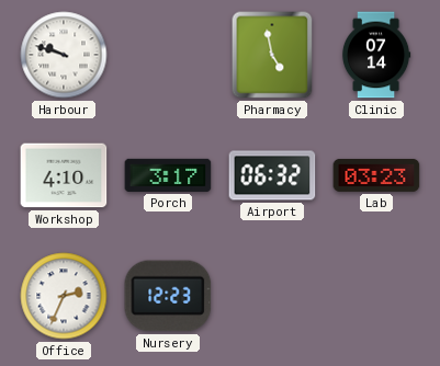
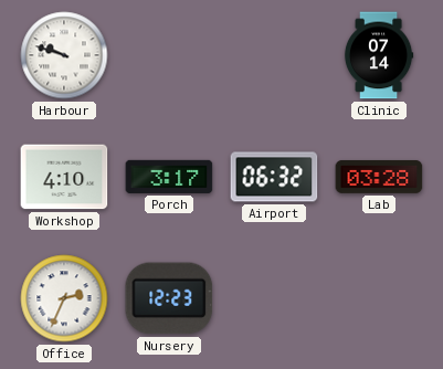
Pharmacy: 4:58 -> none
Lab: 03:23 -> 03:28
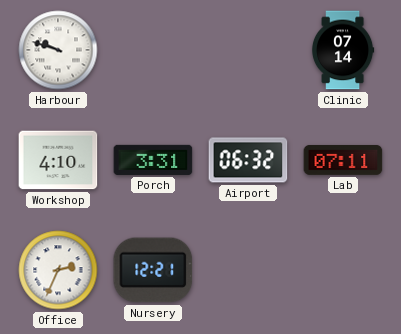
Porch: 3:17 -> 3:31
Lab: 03:28 -> 07:11
Nursery: 12:23 -> 12:21
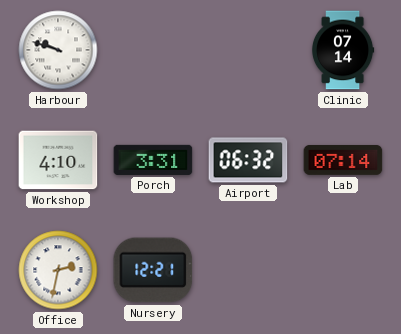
Lab: 07:11 -> 07:14
Office: 2:34 -> 2:32
